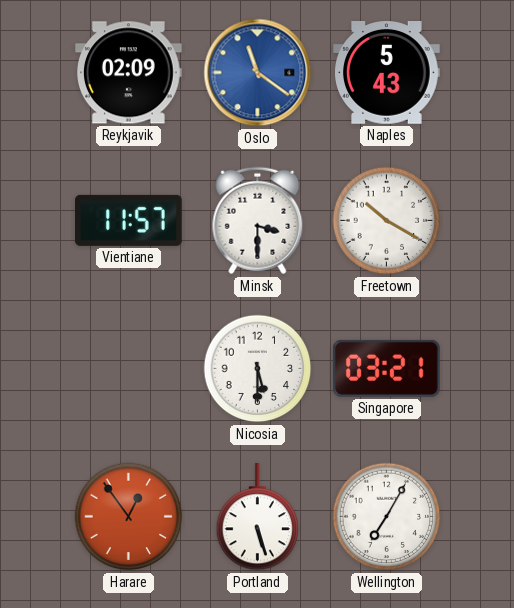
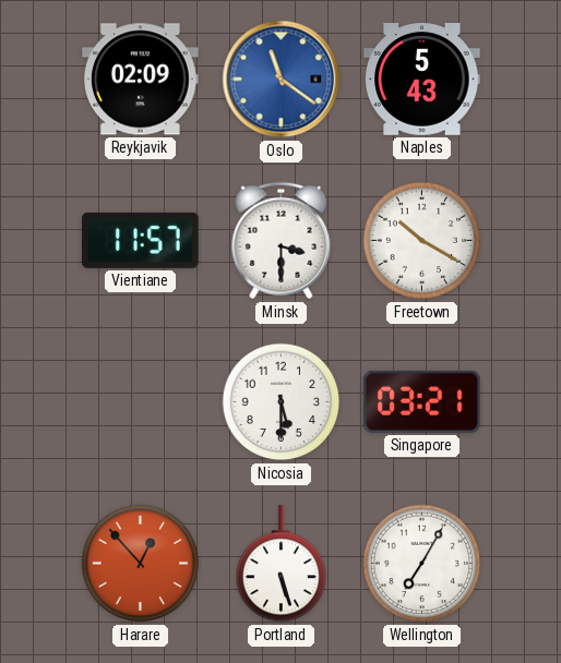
Harare: 12:54 -> 12:53
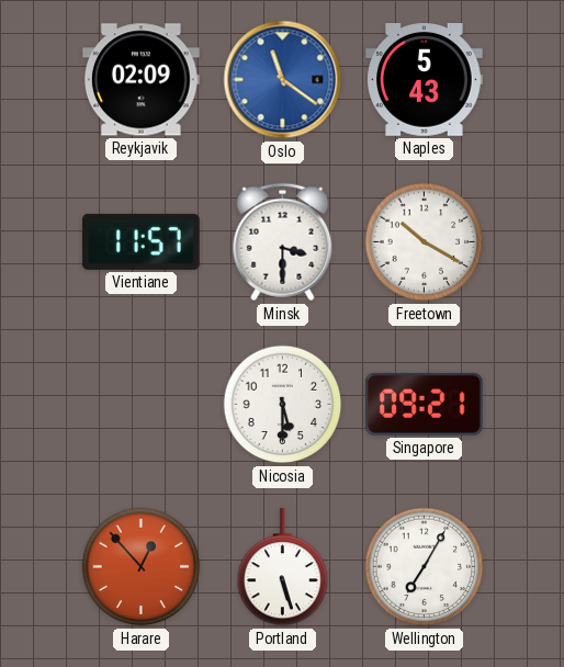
Singapore: 03:21 -> 09:21
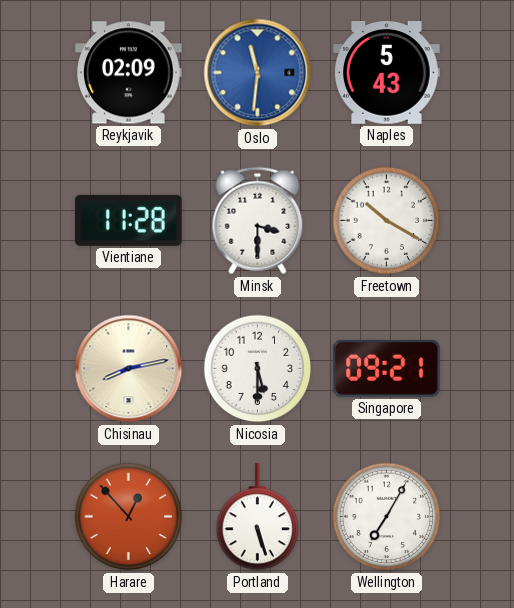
Oslo: 11:21 -> 11:31
Vientiane: 11:57 -> 11:28
Chisinau: none -> 8:13
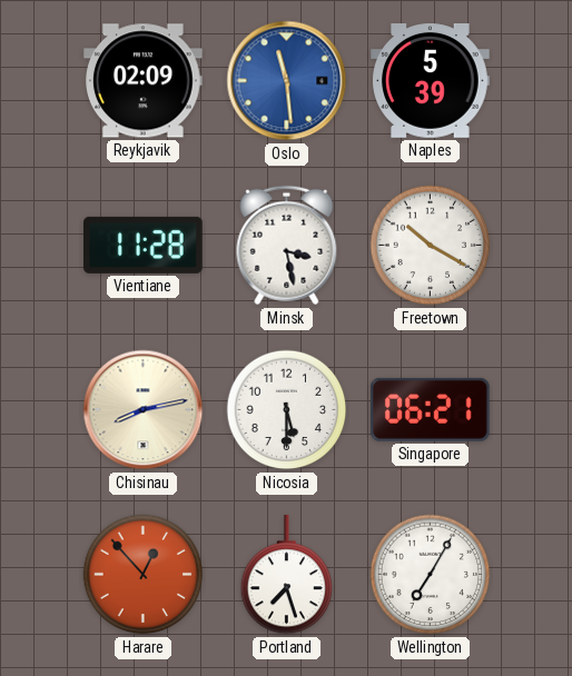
Oslo: 11:31 -> 11:29
Naples: 5:43 -> 5:39
Minsk: 3:30 -> 3:28
Singapore: 09:21 -> 06:21
Portland: 5:27 -> 7:27
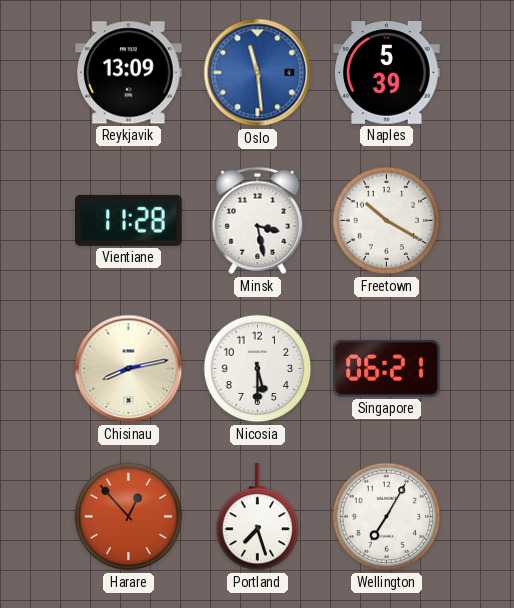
Reykjavik: 02:09 -> 13:09
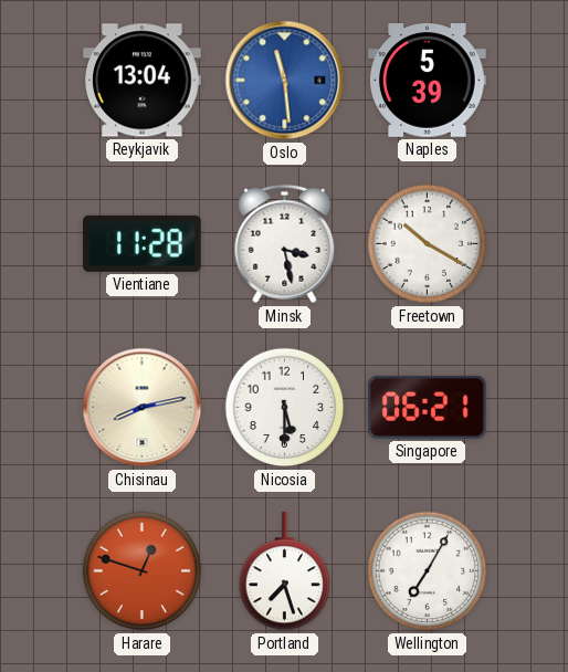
Reykjavik: 13:09 -> 13:04
Harare: 12:53 -> 12:48
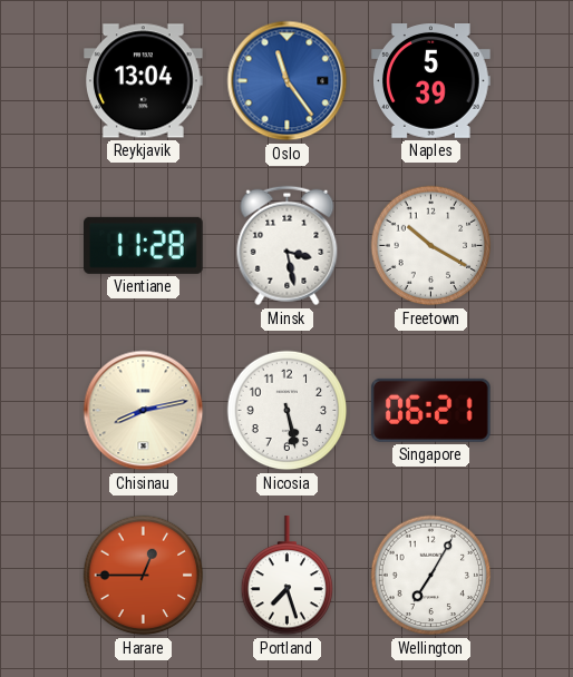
Oslo: 11:29 -> 11:24
Nicosia: 5:30 -> 5:28
Harare: 12:48 -> 12:45
